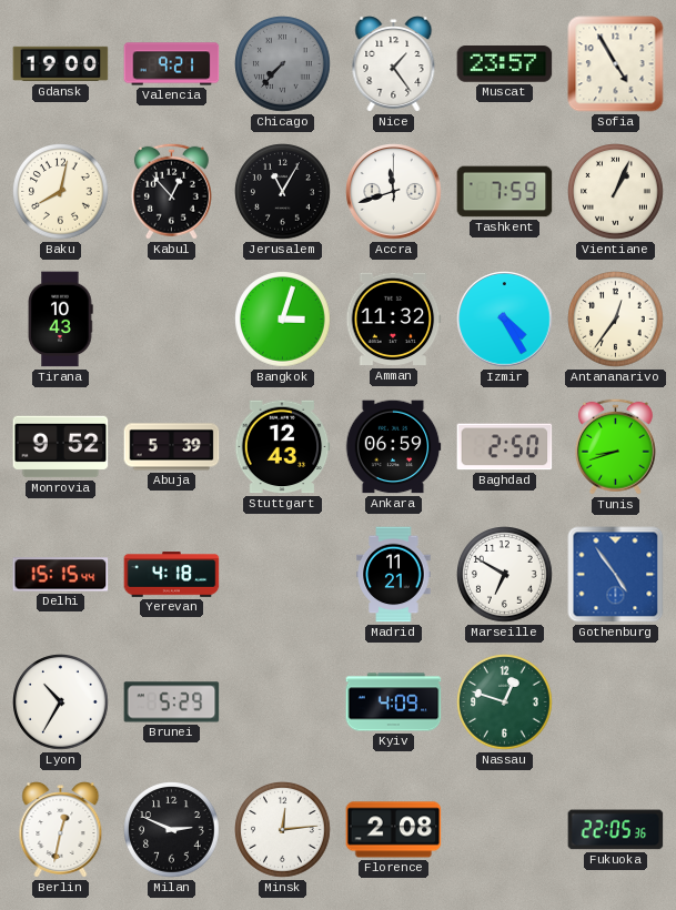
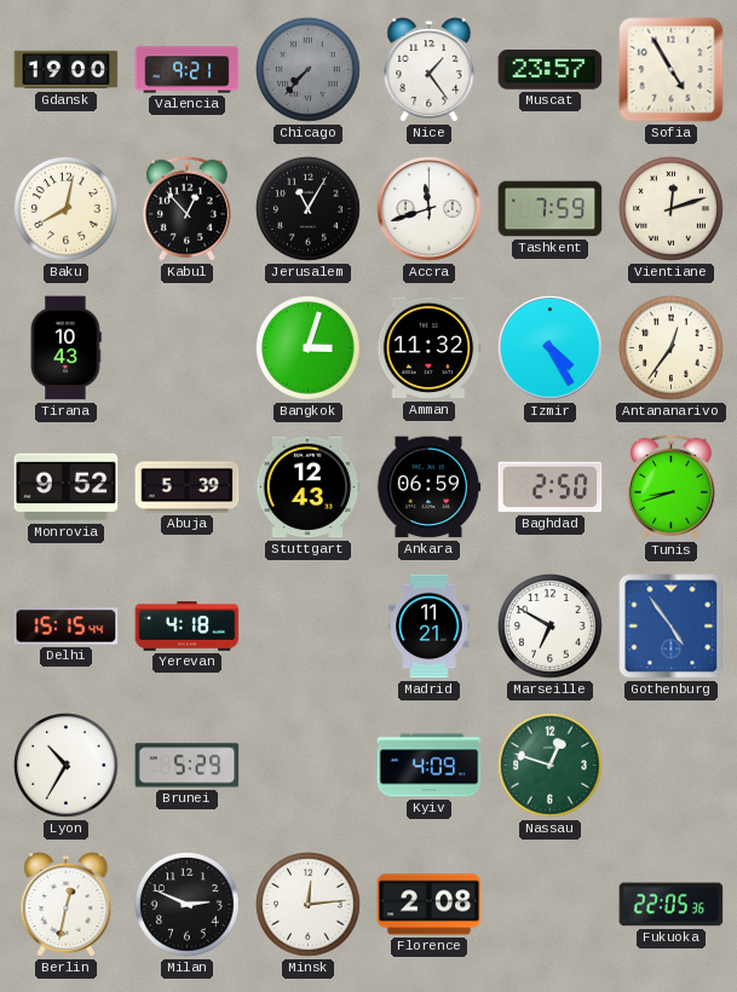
Vientiane: 1:04 -> 12:12
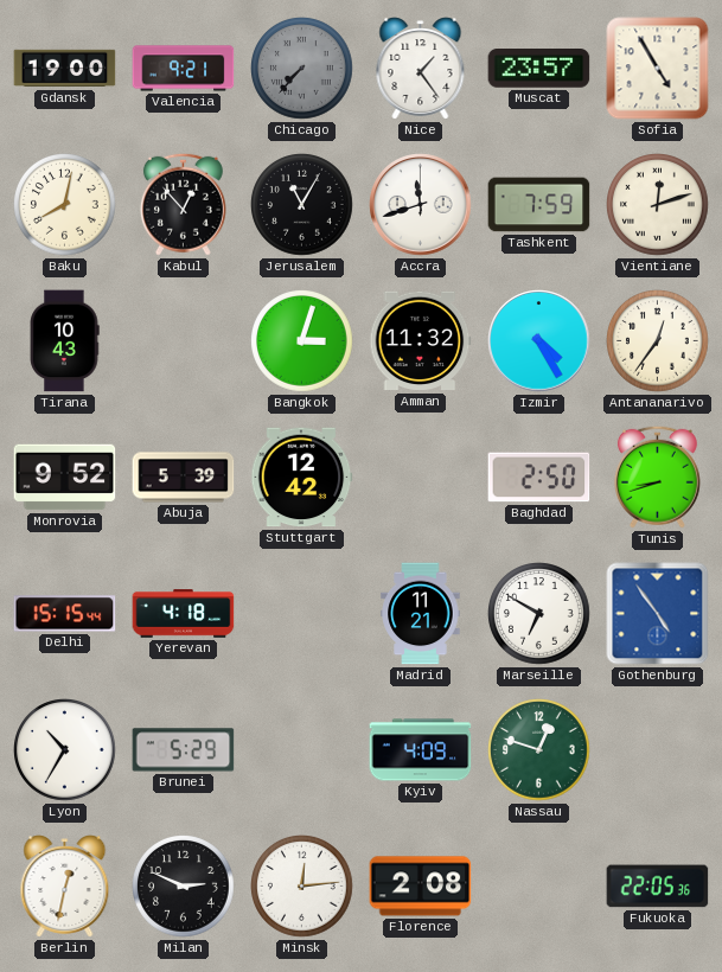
Stuttgart: 12:43 -> 12:42
Ankara: 06:59 -> none
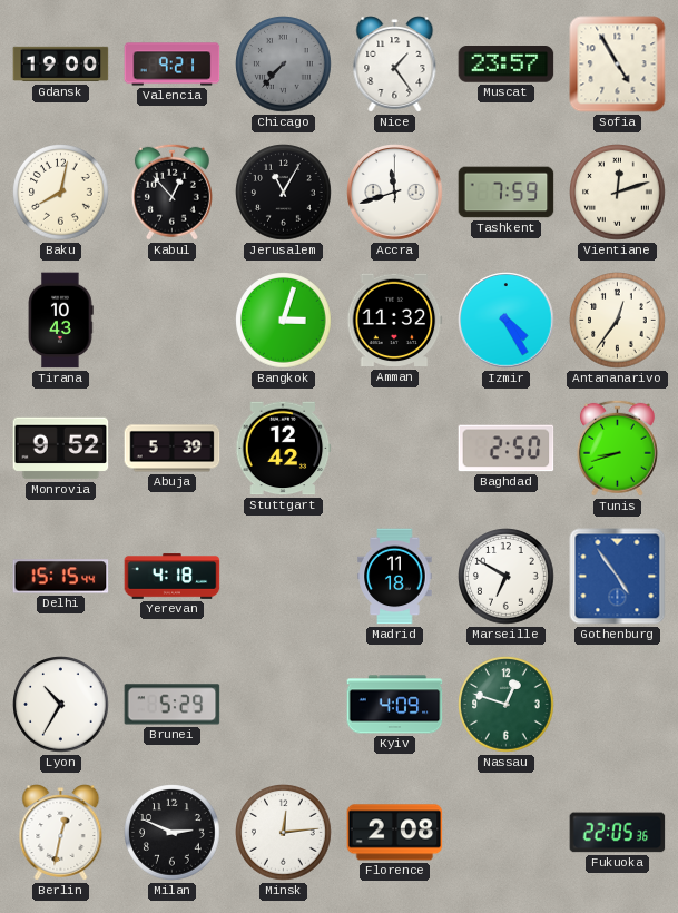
Madrid: 11:21 -> 11:18
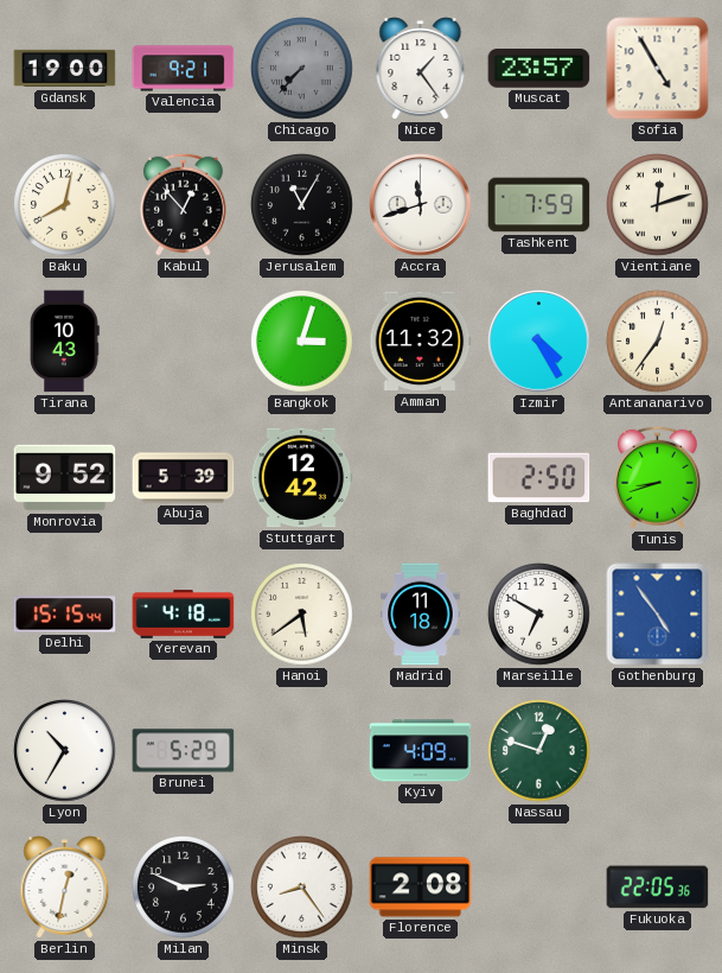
Hanoi: none -> 5:39
Minsk: 12:14 -> 8:24
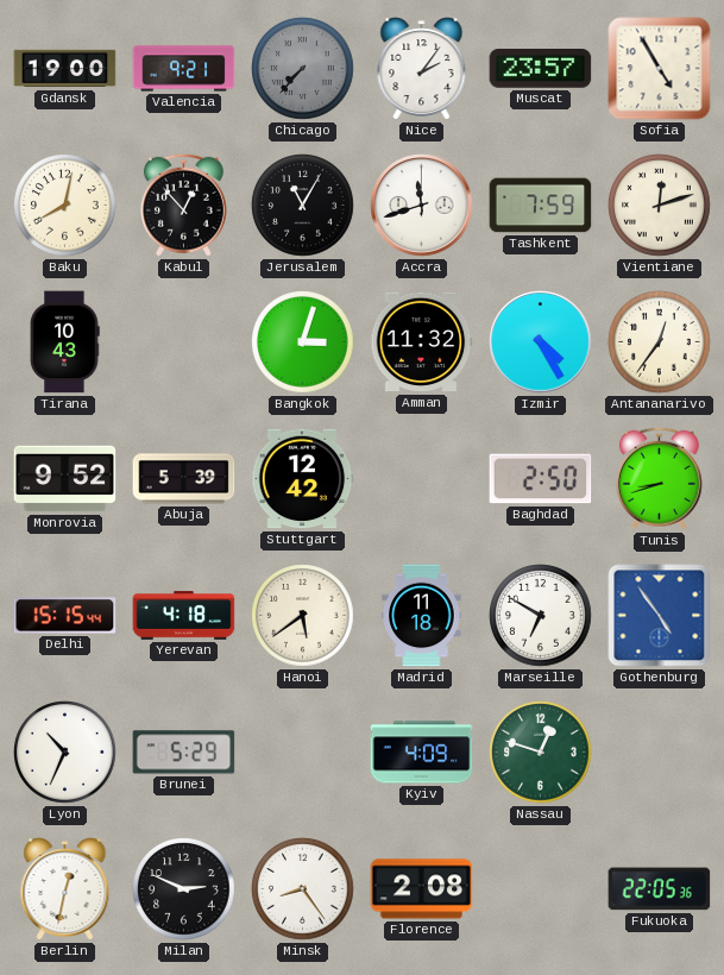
Nice: 1:24 -> 2:06
Lyon: 10:35 -> 10:34
